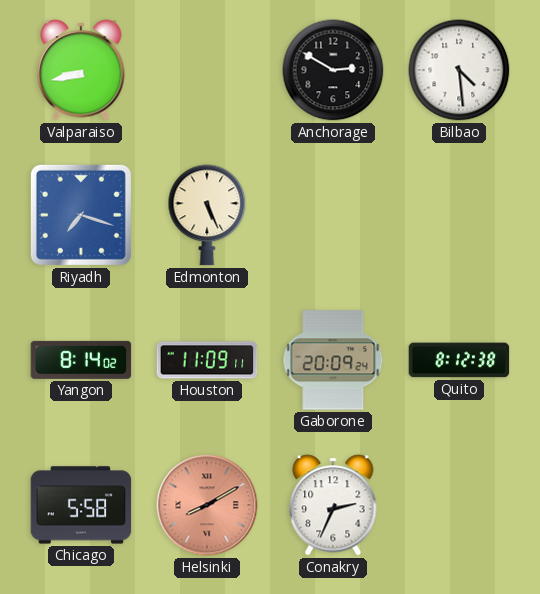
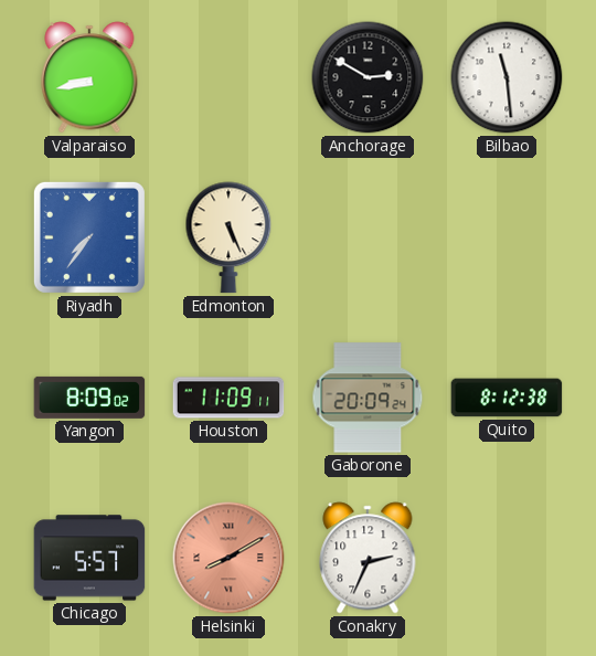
Bilbao: 4:29 -> 11:29
Riyadh: 7:18 -> 7:36
Yangon: 8:14 -> 8:09
Chicago: 5:58 -> 5:57
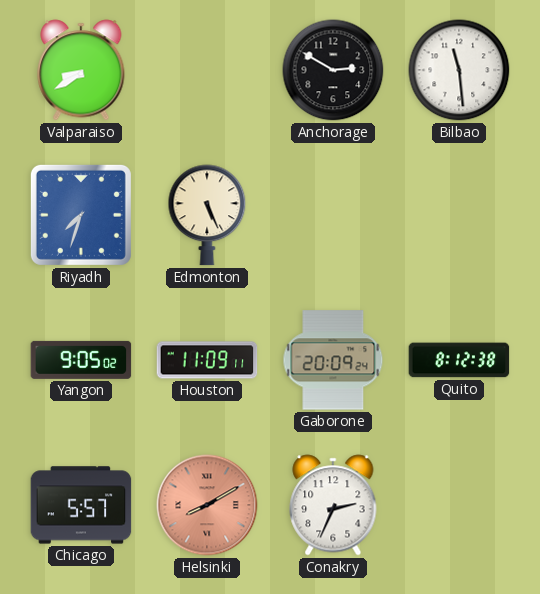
Valparaiso: 8:43 -> 8:40
Riyadh: 7:36 -> 7:33
Yangon: 8:09 -> 9:05
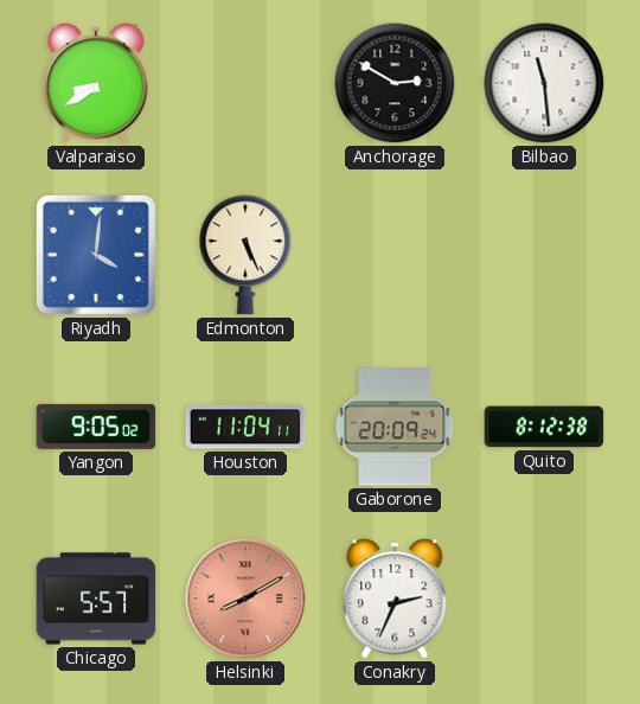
Riyadh: 7:33 -> 4:01
Houston: 11:09 -> 11:04
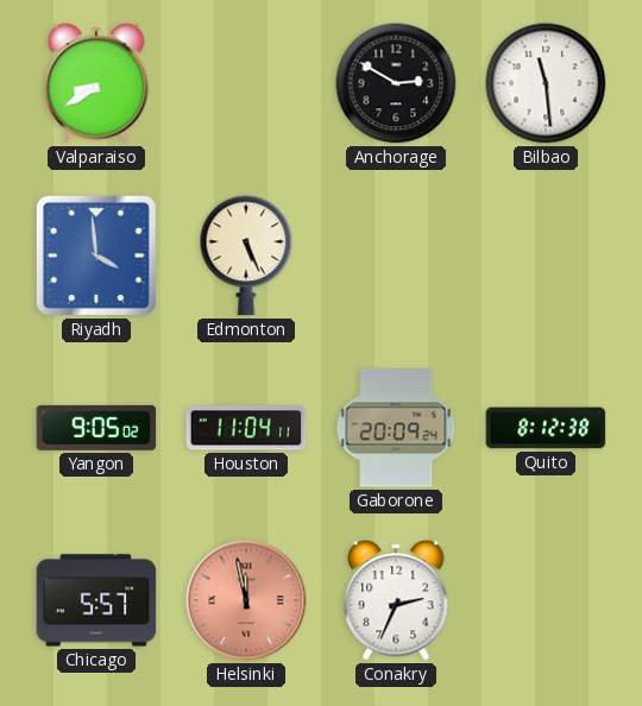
Riyadh: 4:01 -> 3:59
Helsinki: 8:10 -> 11:58
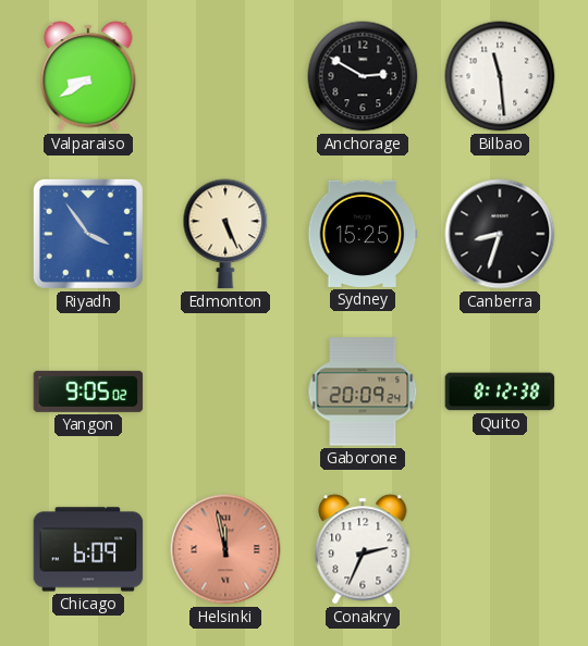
Riyadh: 3:59 -> 3:54
Sydney: none -> 15:25
Canberra: none -> 8:33
Houston: 11:04 -> none
Chicago: 5:57 -> 6:09
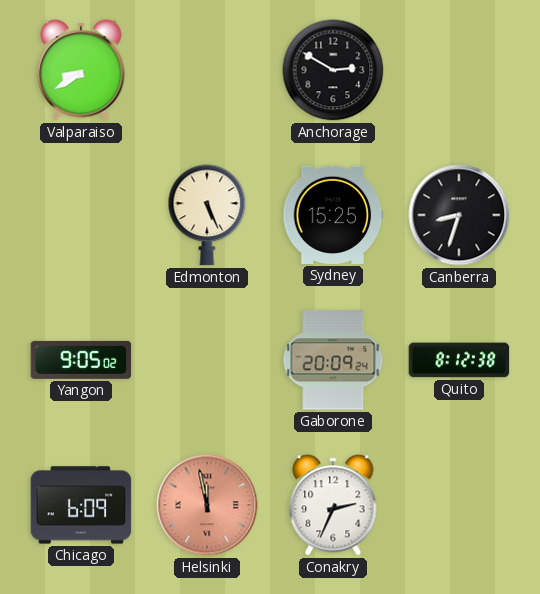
Bilbao: 11:29 -> none
Riyadh: 3:54 -> none
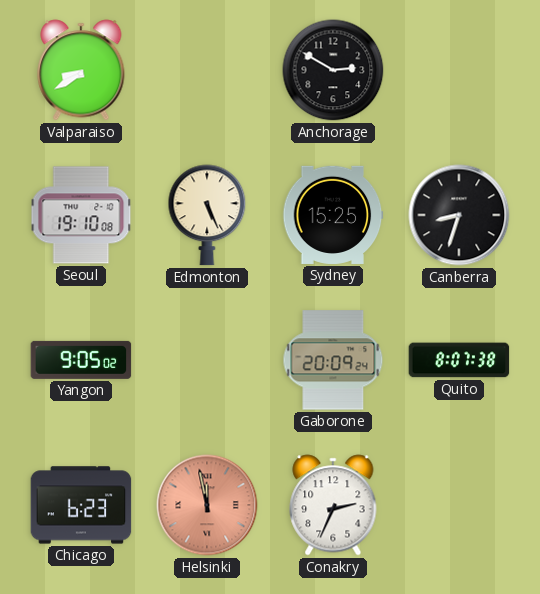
Seoul: none -> 19:10
Quito: 8:12 -> 8:07
Chicago: 6:09 -> 6:23
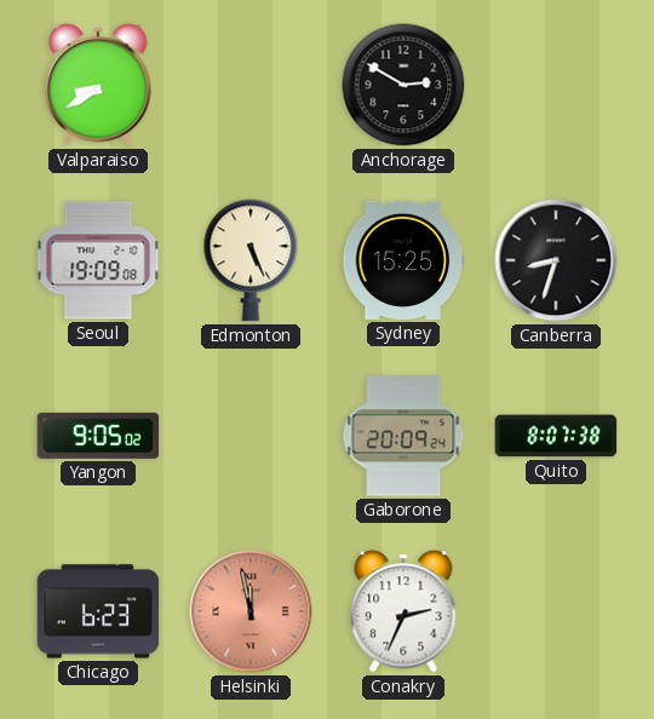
Seoul: 19:10 -> 19:09
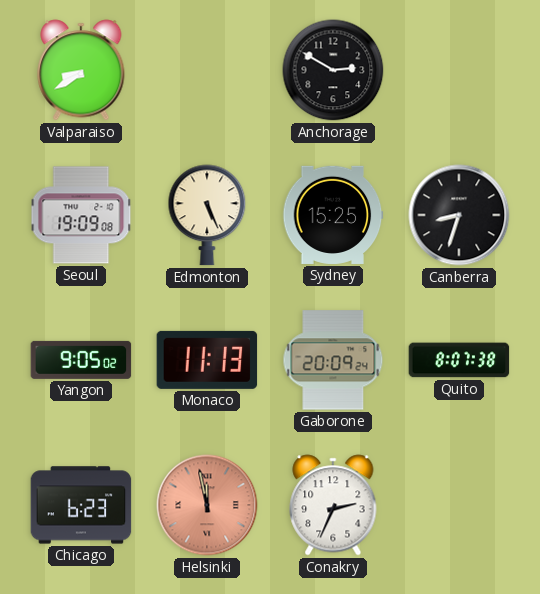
Monaco: none -> 11:13
